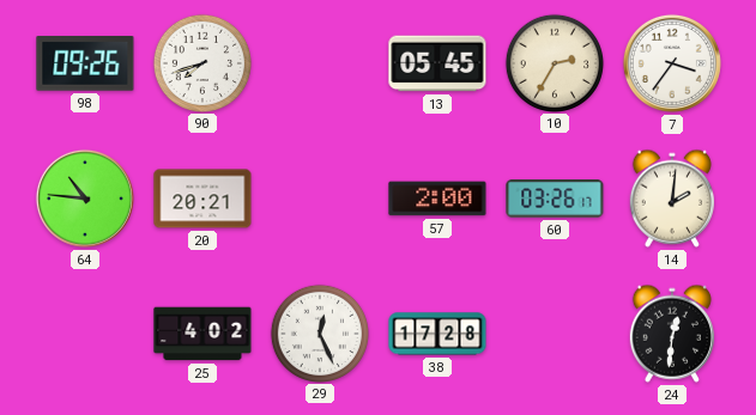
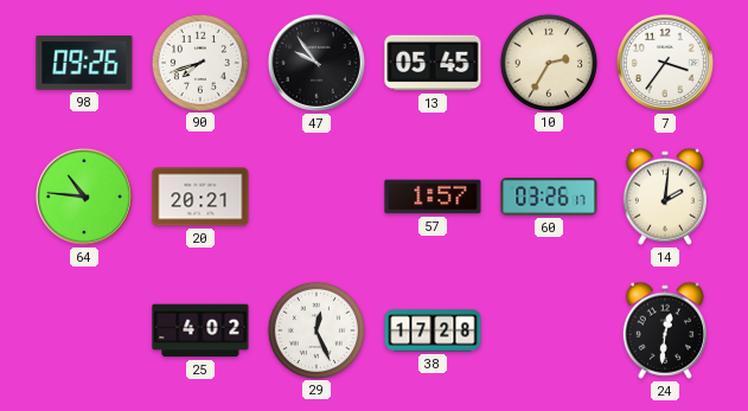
47: none -> 9:54
57: 2:00 -> 1:57
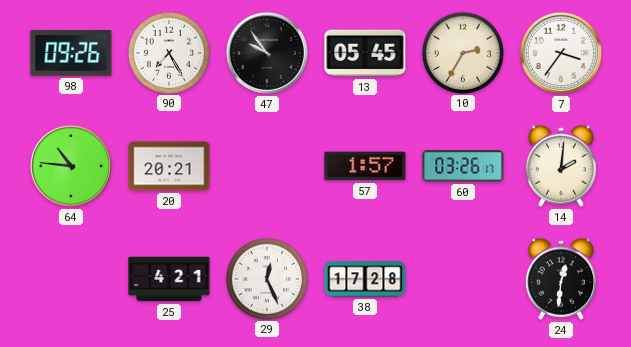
90: 7:42 -> 7:25
25: 4:02 -> 4:21
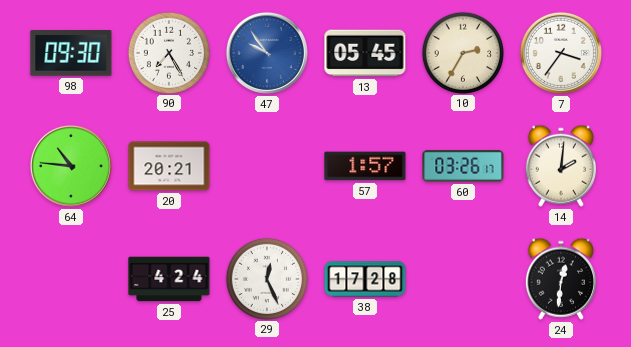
98: 09:26 -> 09:30
47 dial: black -> blue
25: 4:21 -> 4:24
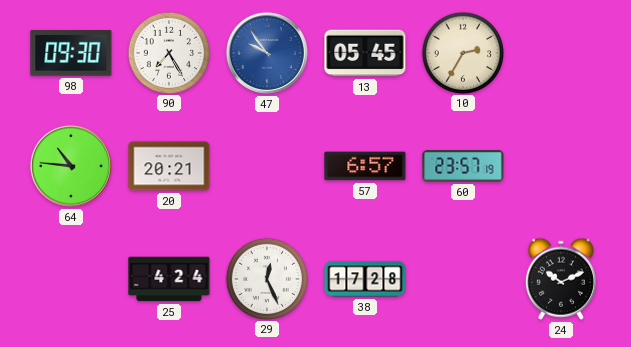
7: 3:36 -> none
57: 1:57 -> 6:57
60: 03:26 -> 23:57
14: 2:01 -> none
24: 12:31 -> 10:11
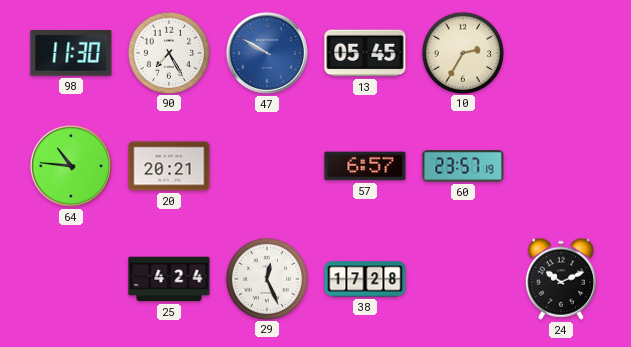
98: 09:30 -> 11:30
47: 9:54 -> 9:50
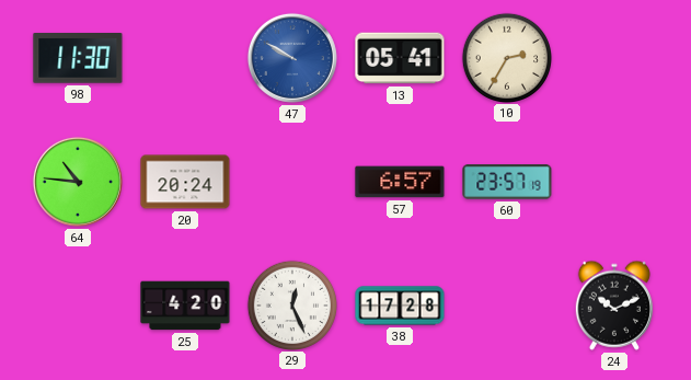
90: 7:25 -> none
13: 05:45 -> 05:41
20: 20:21 -> 20:24
25: 4:24 -> 4:20
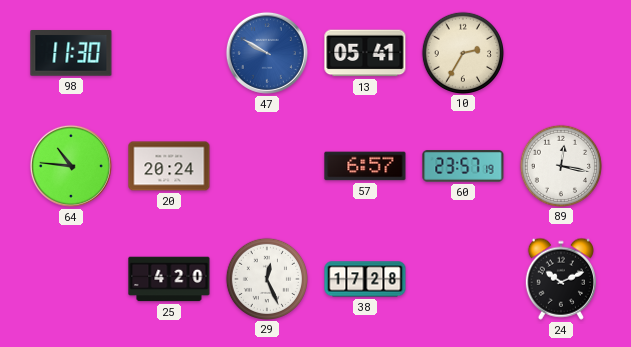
89: none -> 12:17
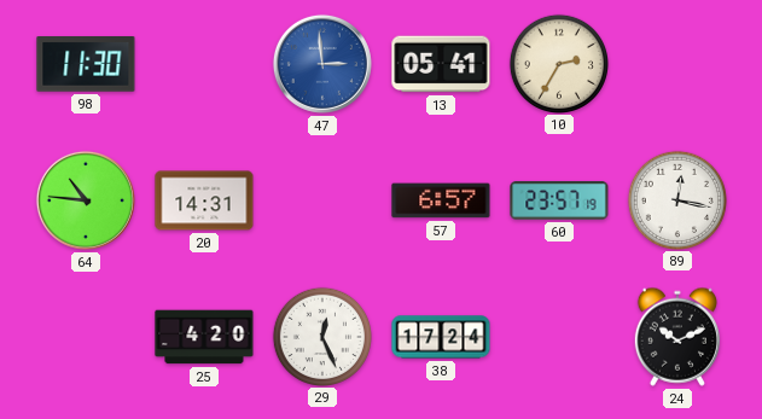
47: 9:50 -> 2:59
20: 20:24 -> 14:31
38: 17:28 -> 17:24
